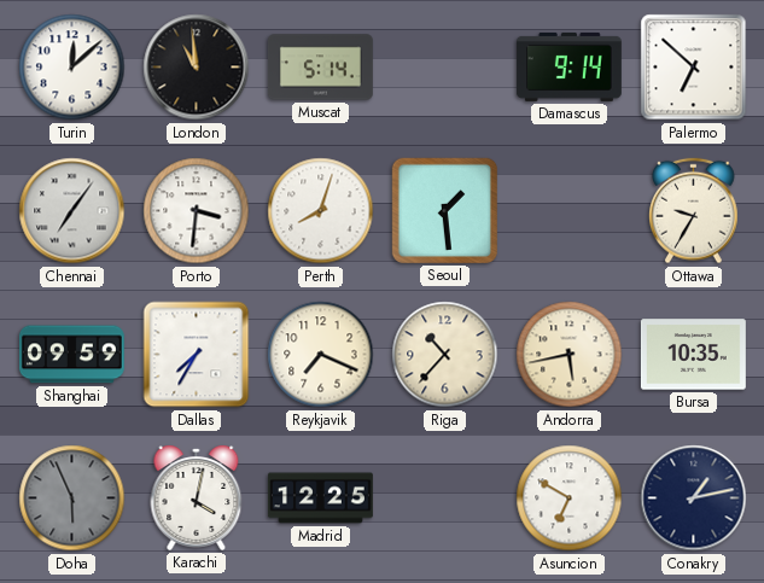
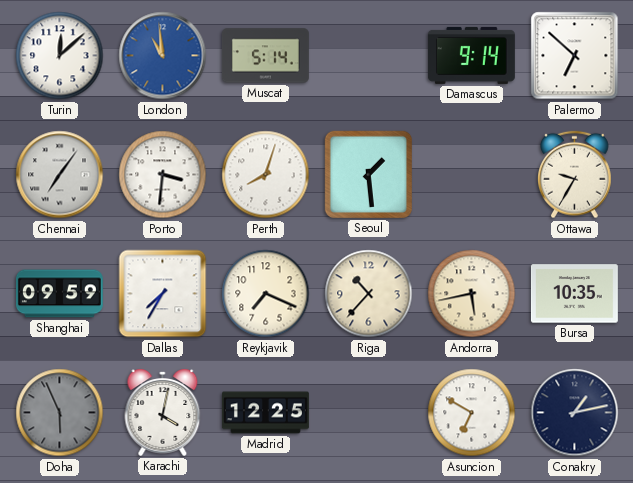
London dial: black -> blue
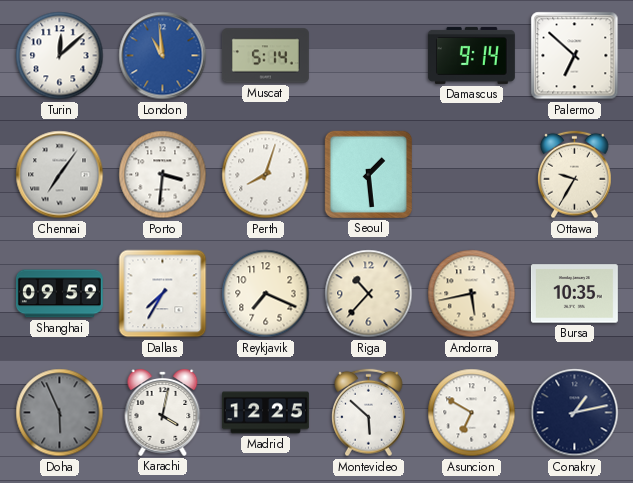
Montevideo: none -> 5:52
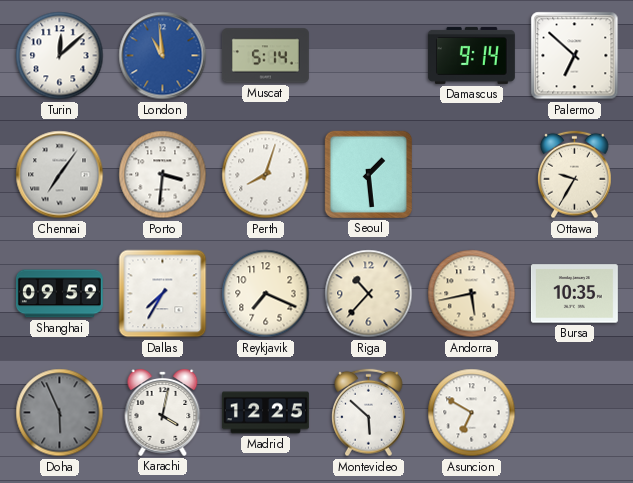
Conakry: 1:13 -> none
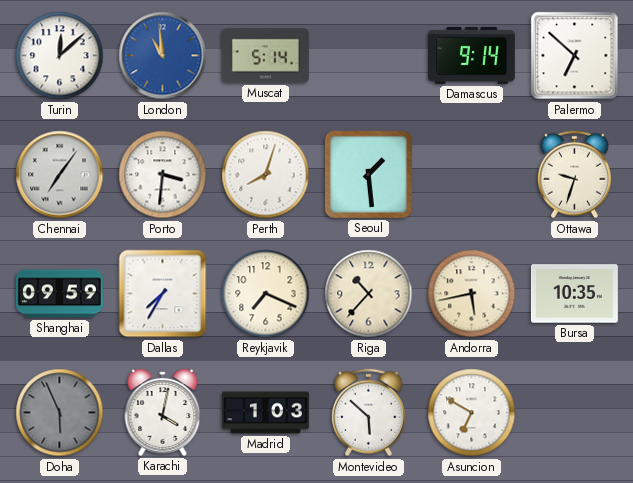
Ottawa: 9:35 -> 9:33
Madrid: 12:25 -> 1:03
